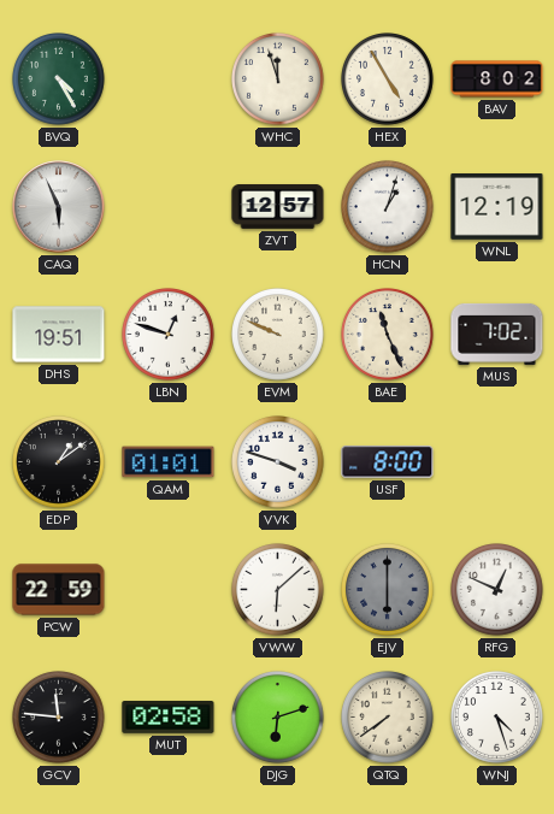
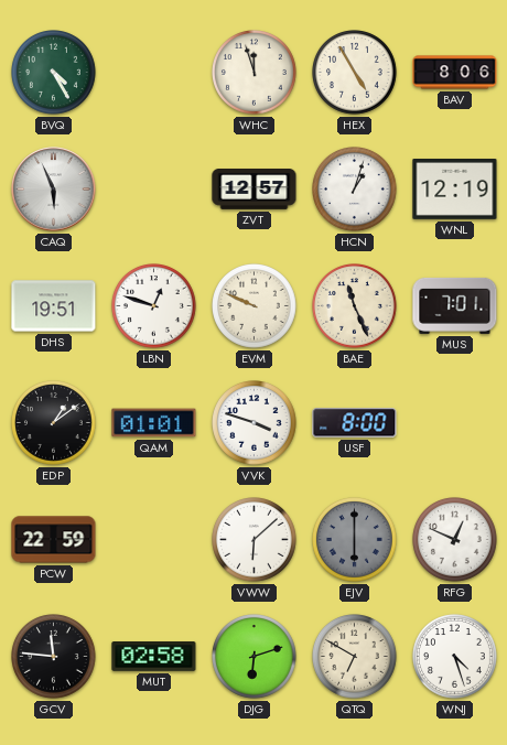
BAV: 8:02 -> 8:06
MUS: 7:02 -> 7:01
QTQ: 7:39 -> 6:50
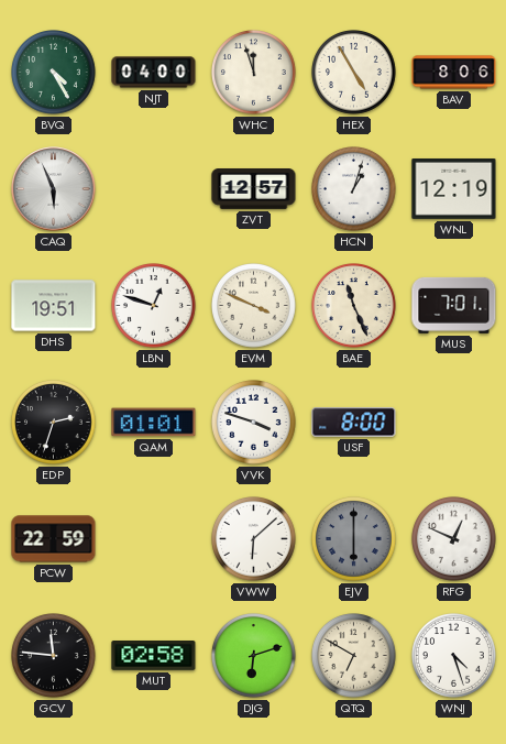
NJT: none -> 04:00
EVM: 9:49 -> 3:49
EDP: 1:09 -> 2:33
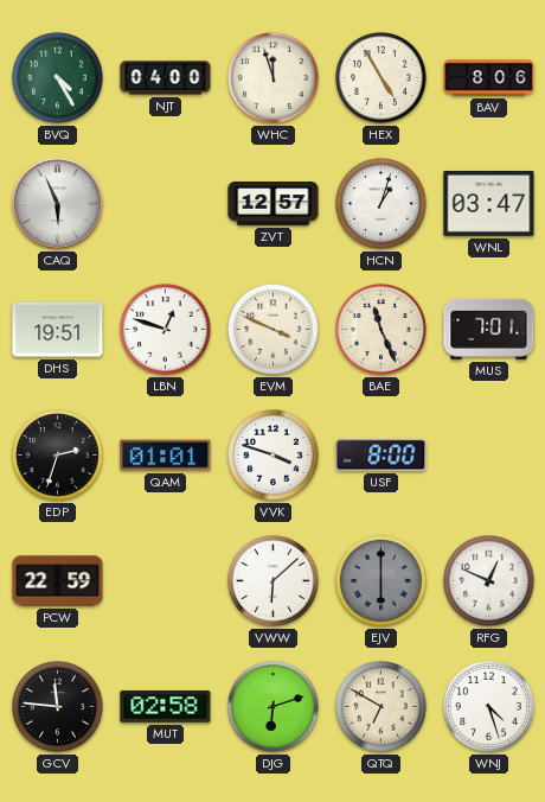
WNL: 12:19 -> 03:47
